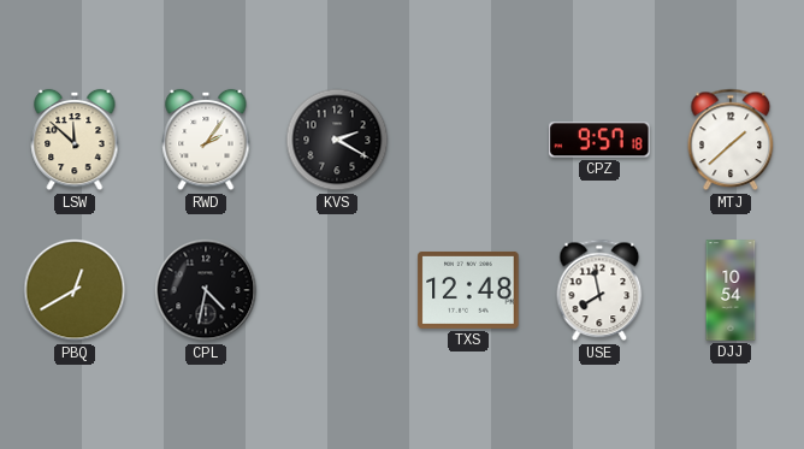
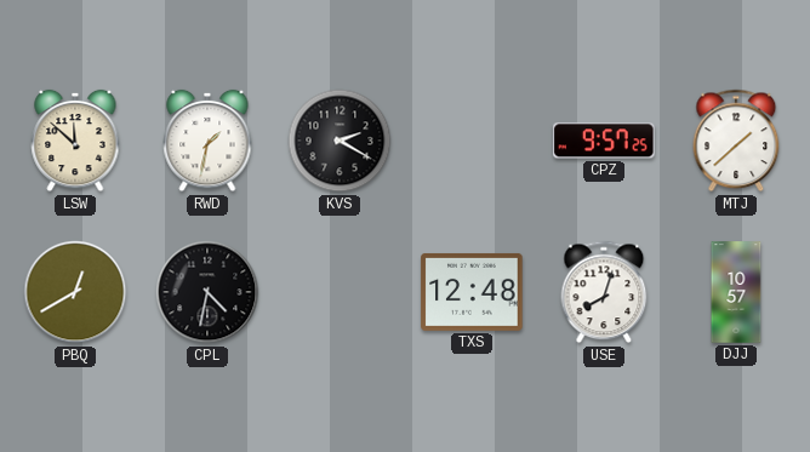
RWD: 2:06 -> 1:32
CPZ: 9:57:18 -> 9:57:25
USE: 7:58 -> 8:03
DJJ: 10:54 -> 10:57
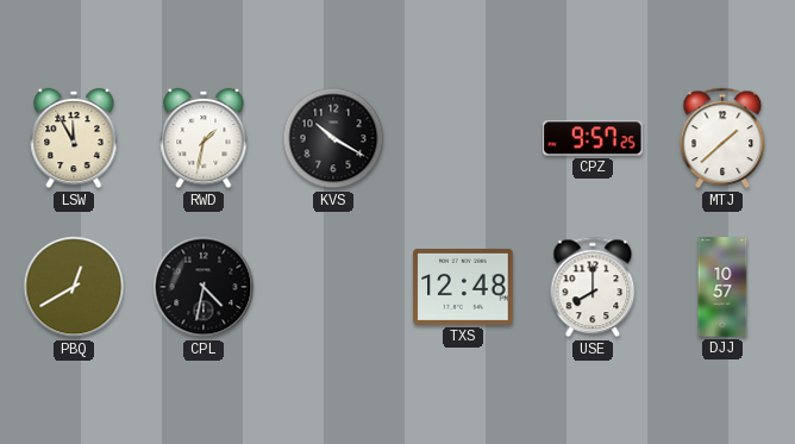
LSW: 11:52 -> 11:55
KVS: 2:20 -> 10:20
USE: 8:03 -> 8:00
